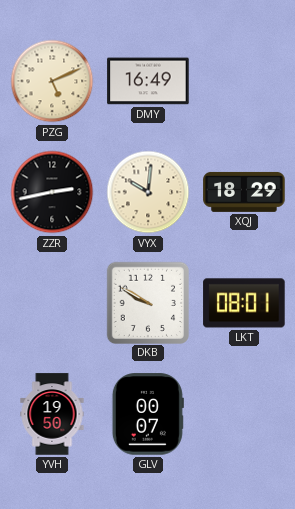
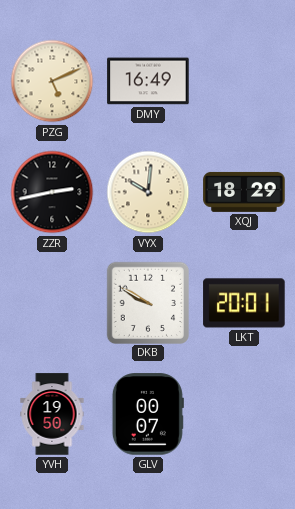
LKT: 08:01 -> 20:01
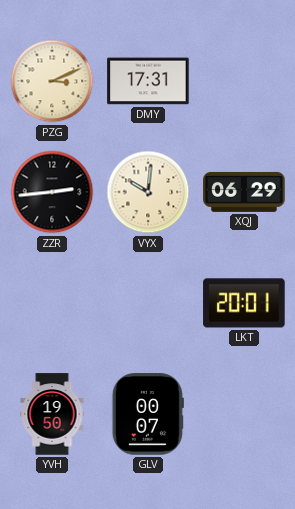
PZG: 5:11 -> 3:11
DMY: 16:49 -> 17:31
ZZR: 2:43 -> 2:44
XQJ: 18:29 -> 06:29
DKB: 9:50 -> none
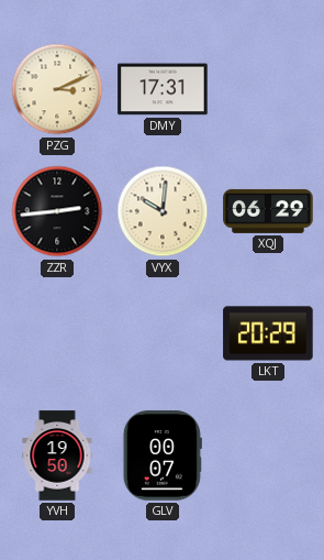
LKT: 20:01 -> 20:29
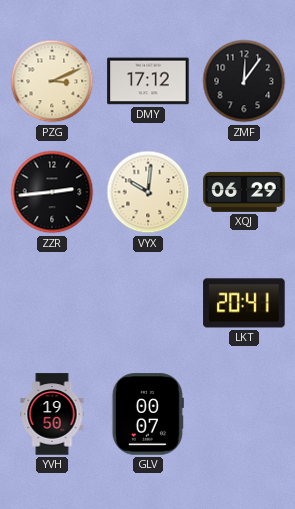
DMY: 17:31 -> 17:12
ZMF: none -> 12:06
LKT: 20:29 -> 20:41
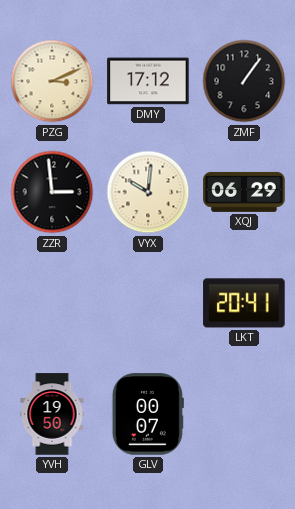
ZMF: 12:06 -> 1:06
ZZR: 2:44 -> 2:59
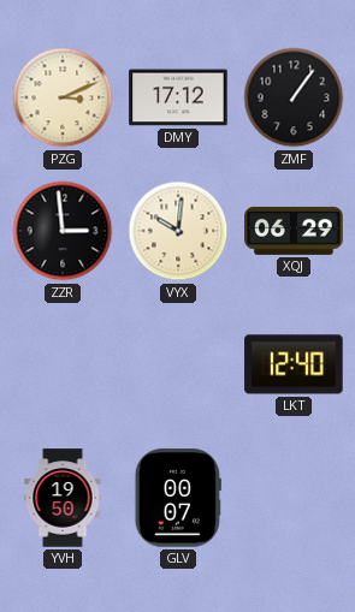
LKT: 20:41 -> 12:40
